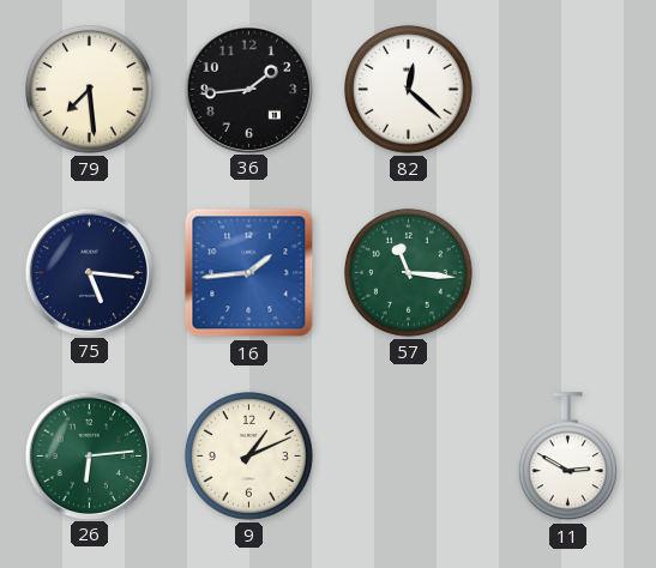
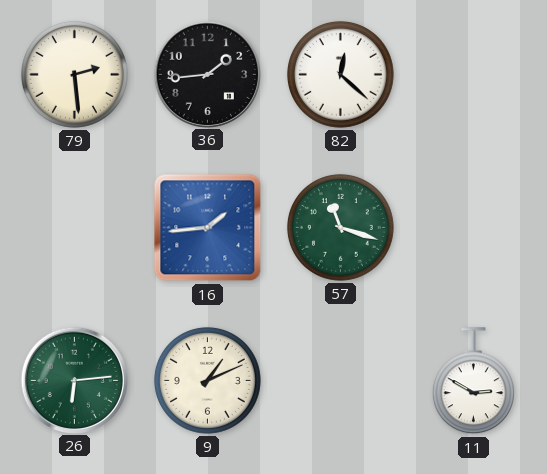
79: 7:29 -> 2:29
75: 5:16 -> none
57: 11:16 -> 11:18
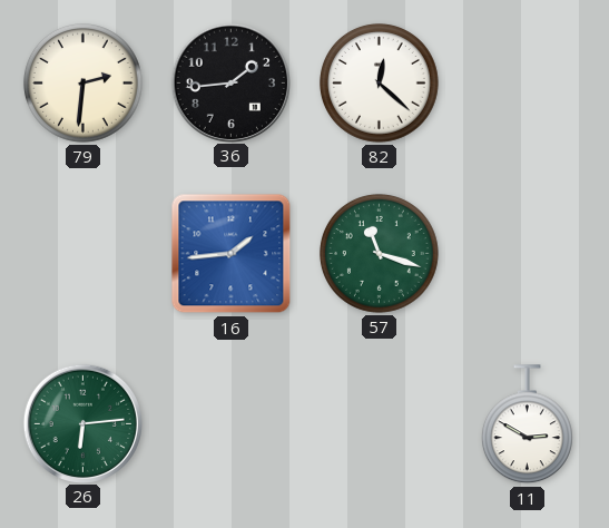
79: 2:29 -> 2:31
9: 1:11 -> none
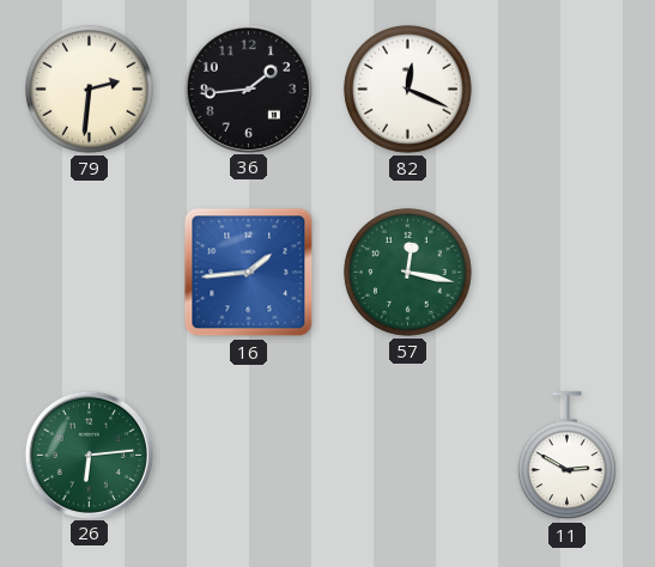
82: 12:22 -> 12:19
57: 11:18 -> 12:17
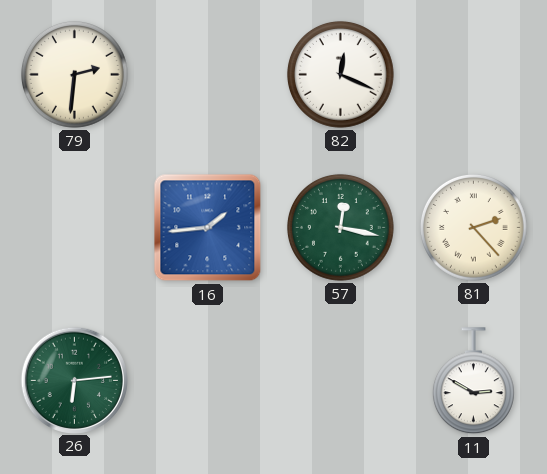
36: 1:44 -> none
81: none -> 2:23
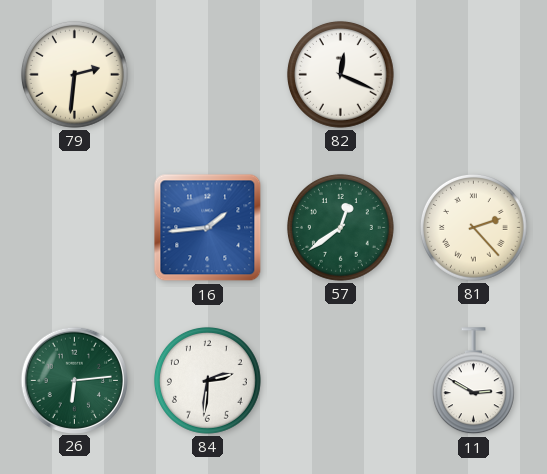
57: 12:17 -> 12:39
84: none -> 2:31
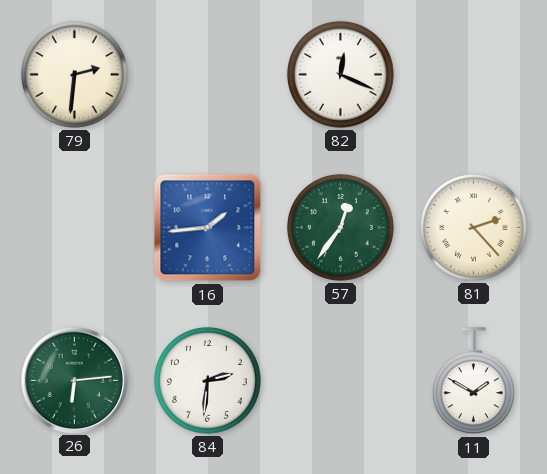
57: 12:39 -> 12:36
11: 2:50 -> 1:50
